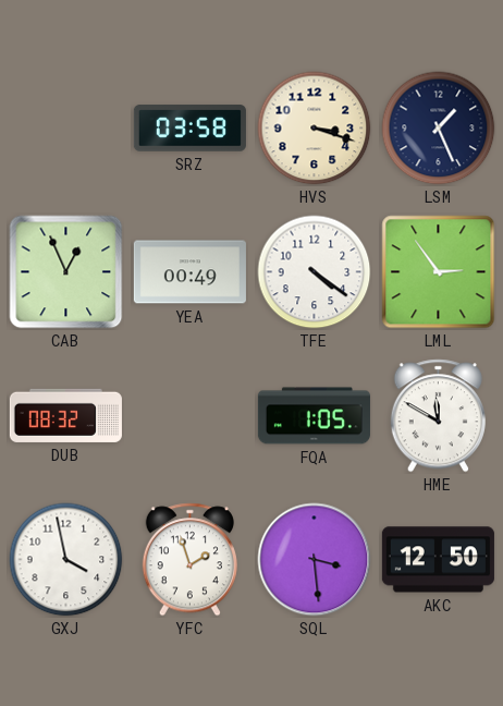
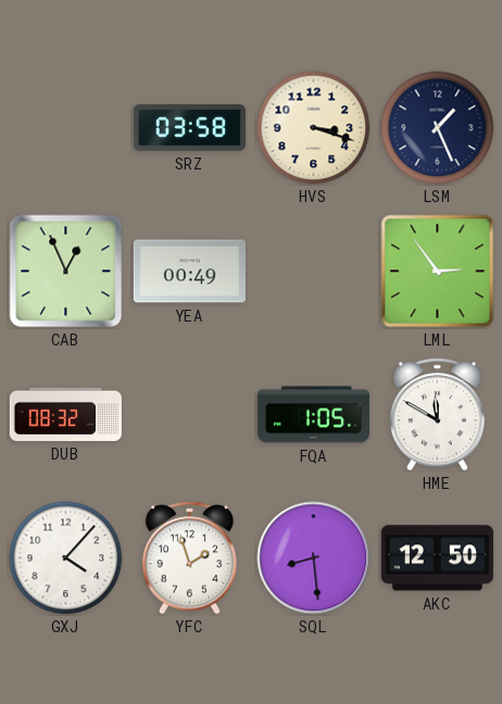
TFE: 4:21 -> none
GXJ: 3:58 -> 4:07
SQL: 3:29 -> 8:29
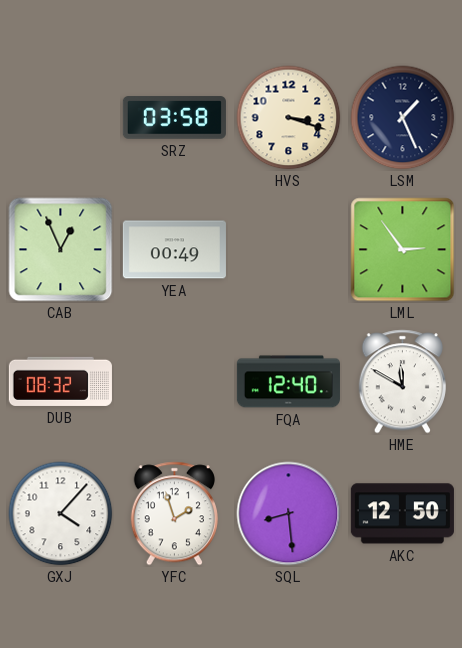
FQA: 1:05 -> 12:40
